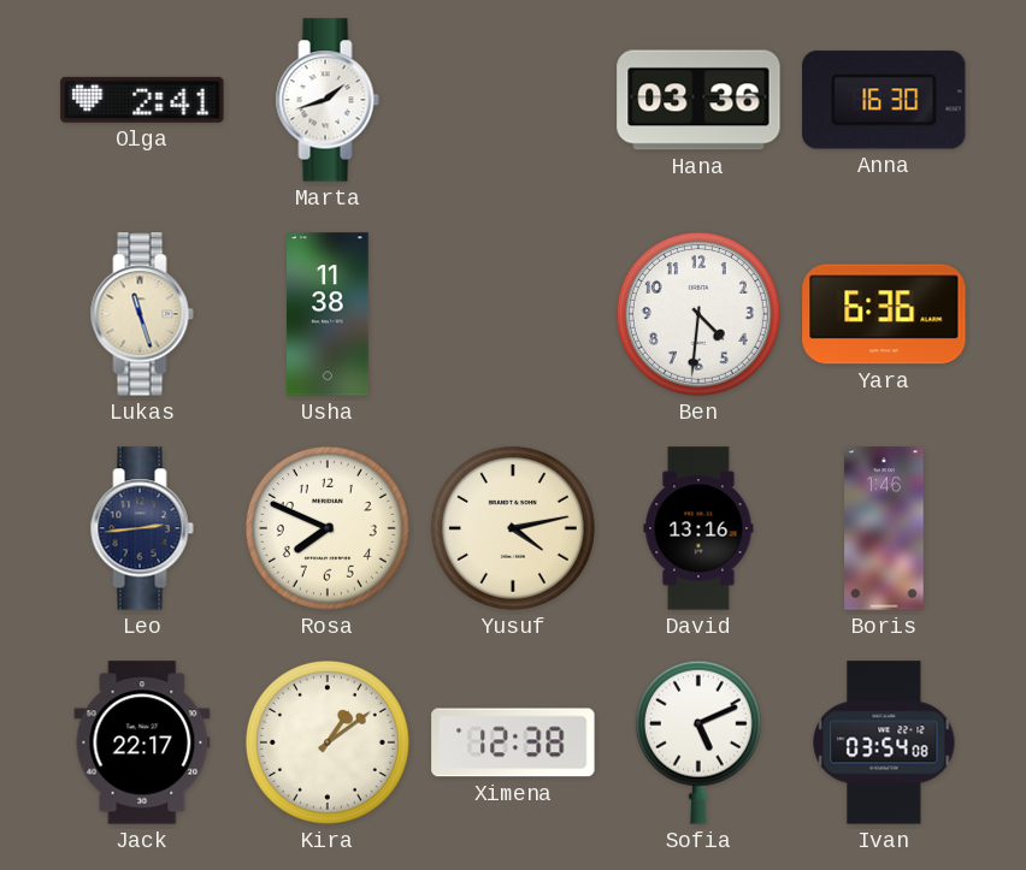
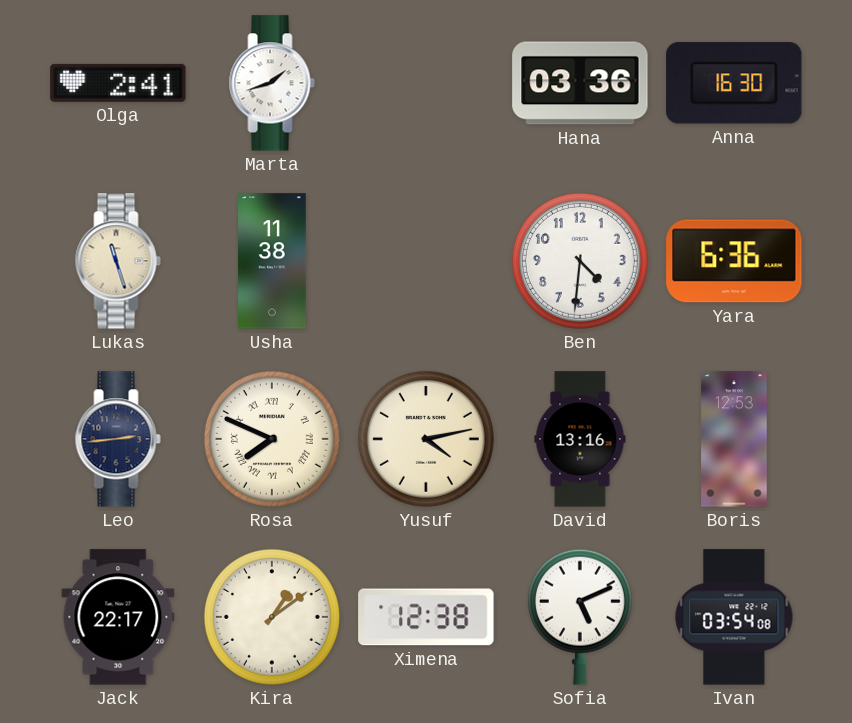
Rosa numerals: Arabic -> Roman
Boris: 1:46 -> 12:53
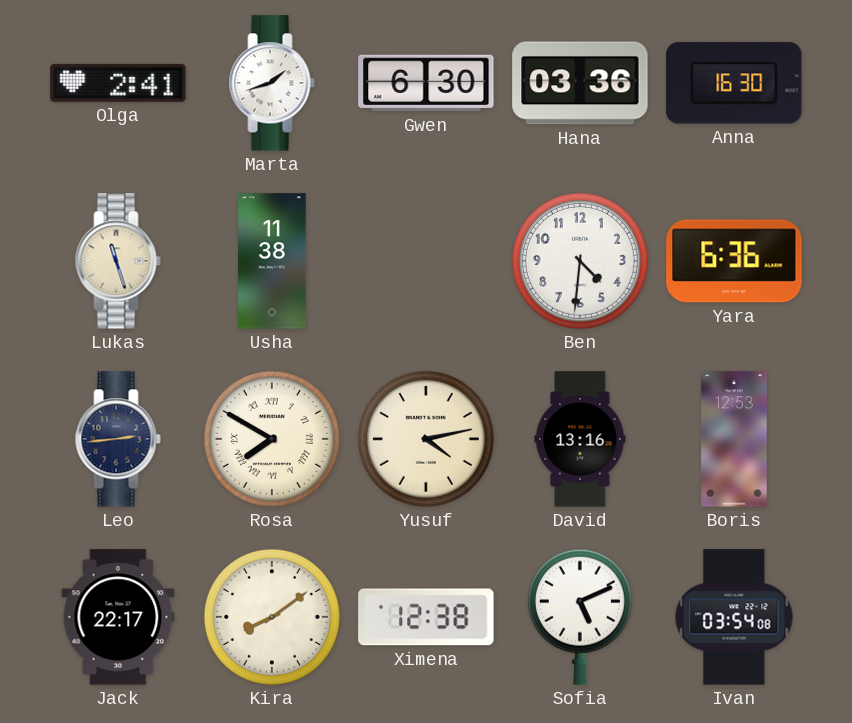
Gwen: none -> 6:30
Rosa: 7:49 -> 7:50
Kira: 1:09 -> 8:09
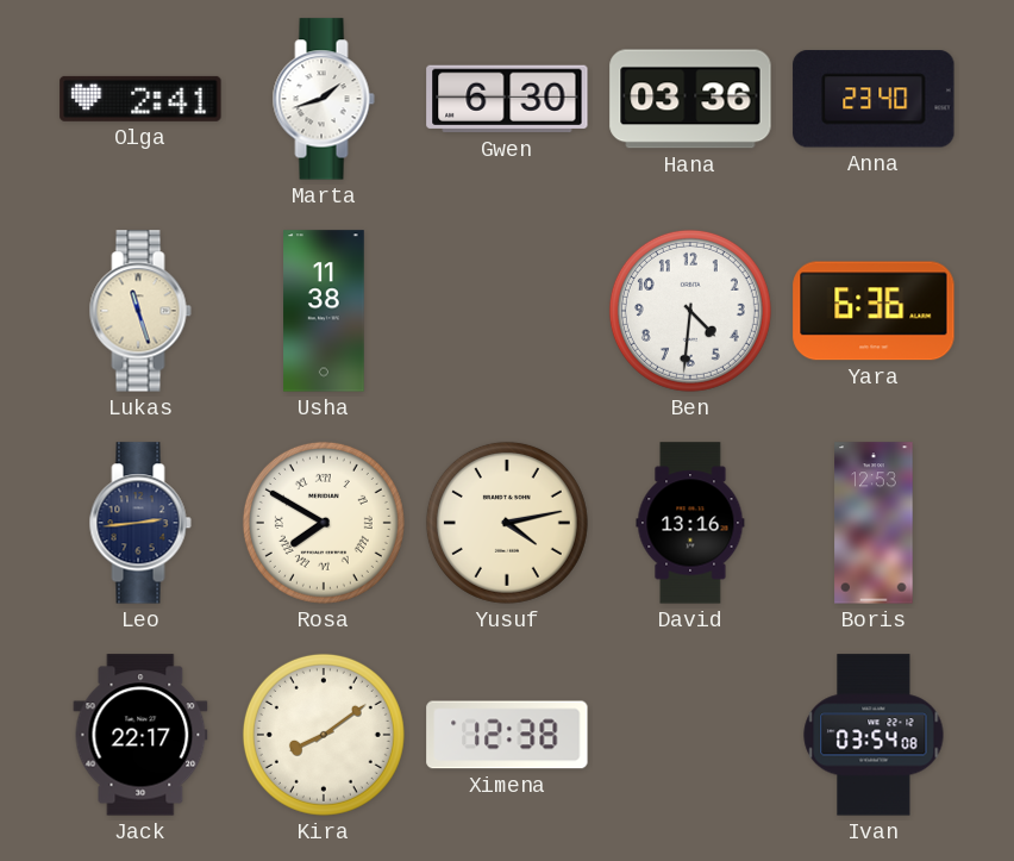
Anna: 16:30 -> 23:40
Sofia: 5:11 -> none
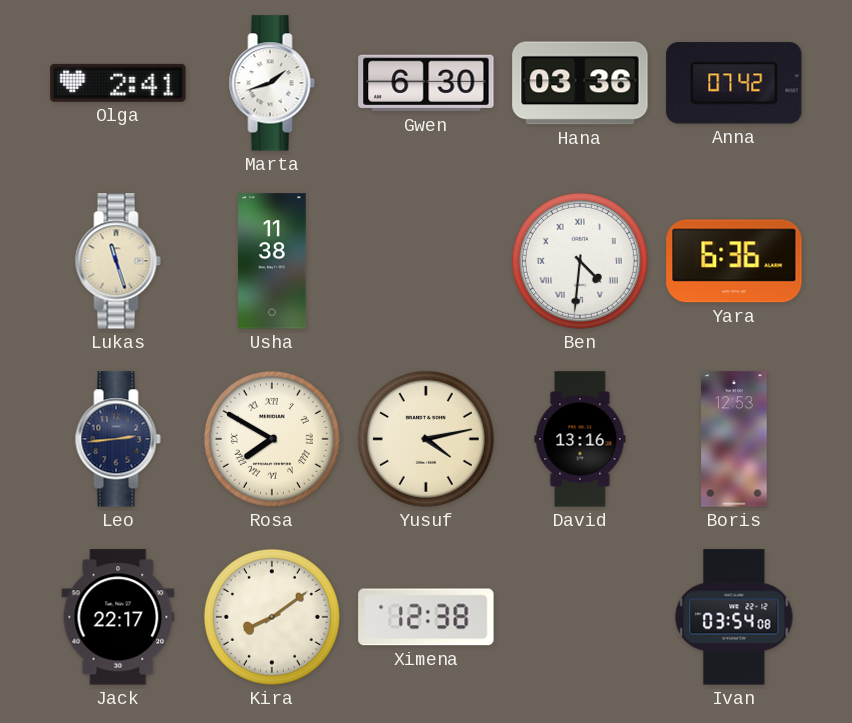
Anna: 23:40 -> 07:42
Ben numerals: Arabic -> Roman
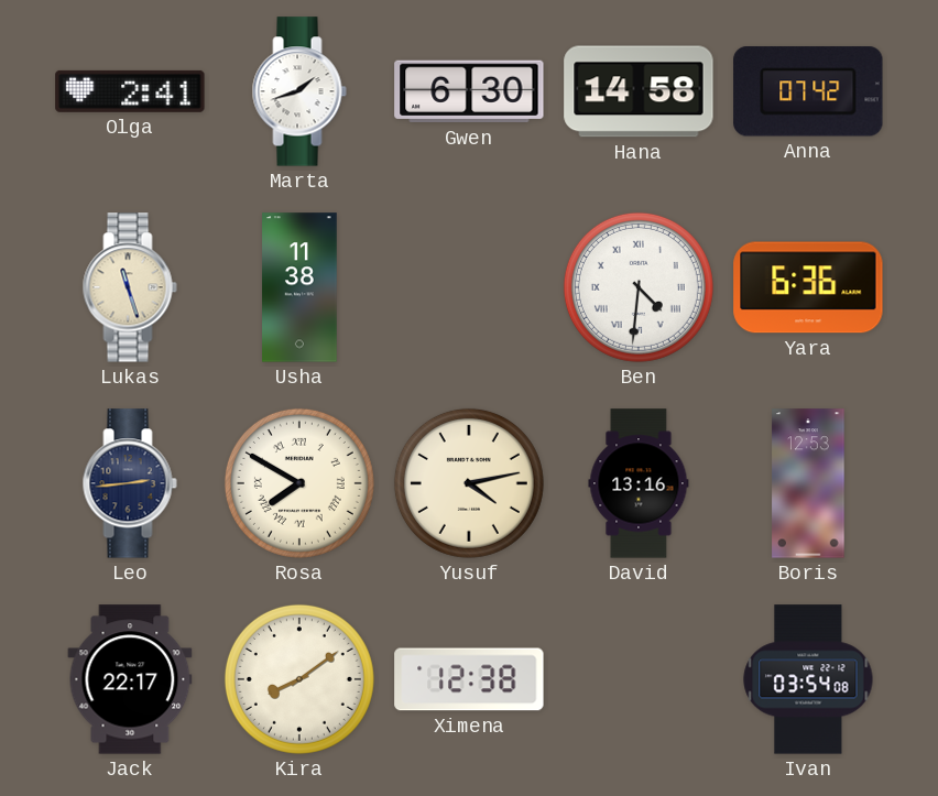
Hana: 03:36 -> 14:58
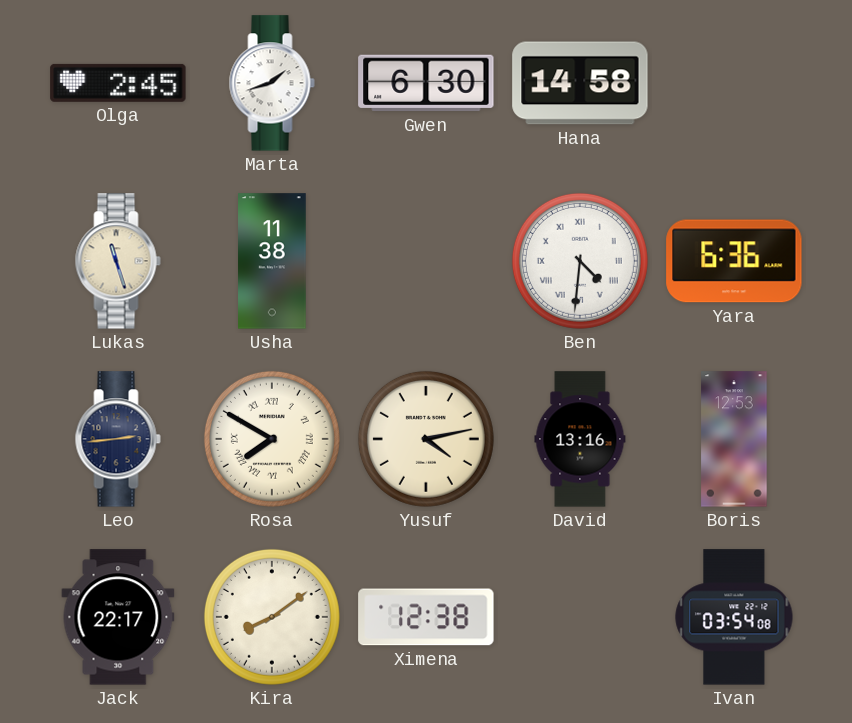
Olga: 2:41 -> 2:45
Anna: 07:42 -> none
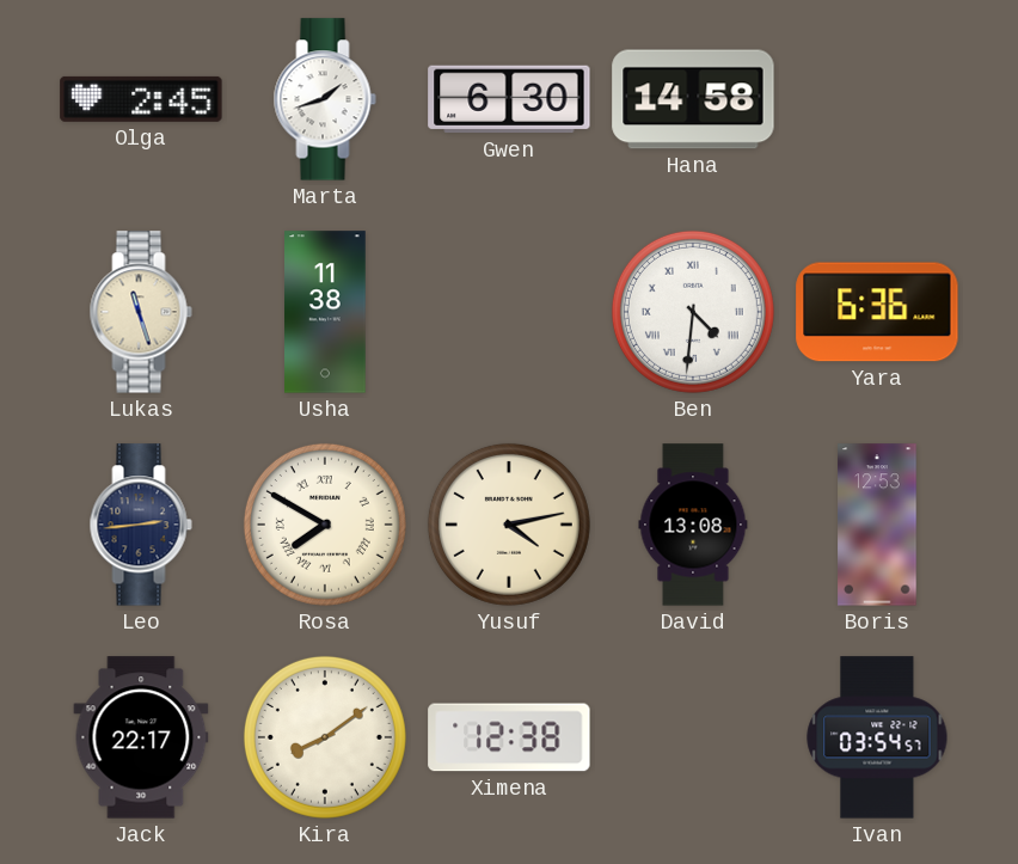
David: 13:16 -> 13:08
Ivan: 03:54:08 -> 03:54:57
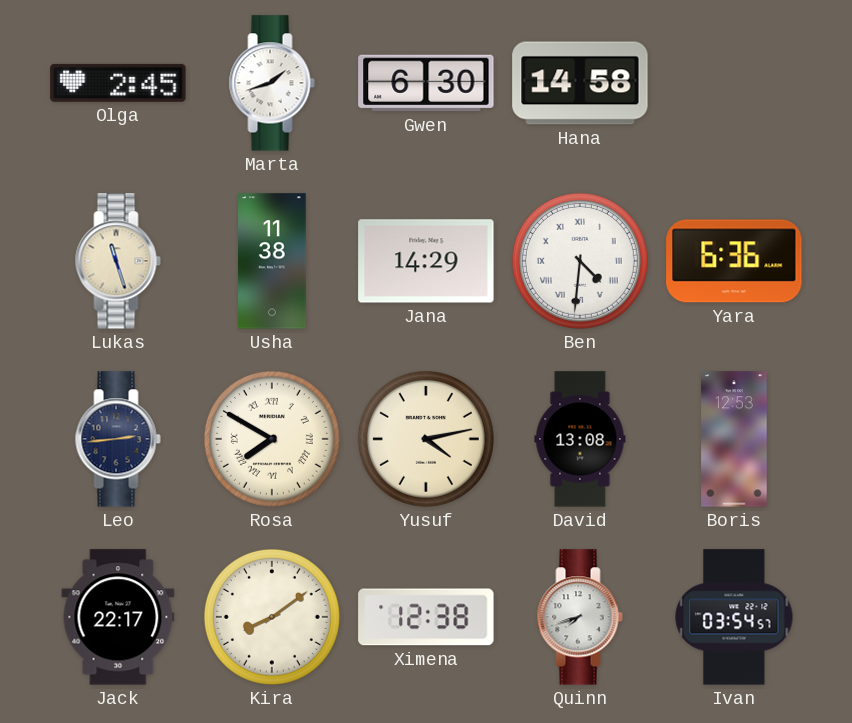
Jana: none -> 14:29
Quinn: none -> 7:42
